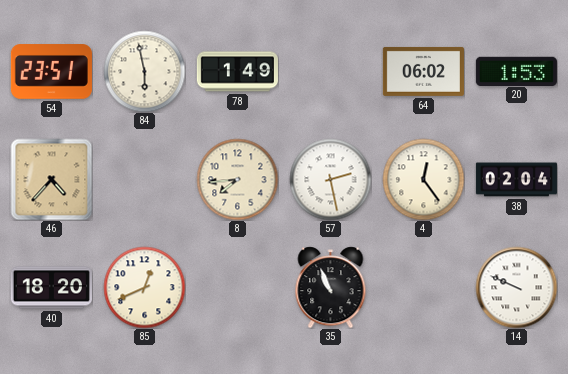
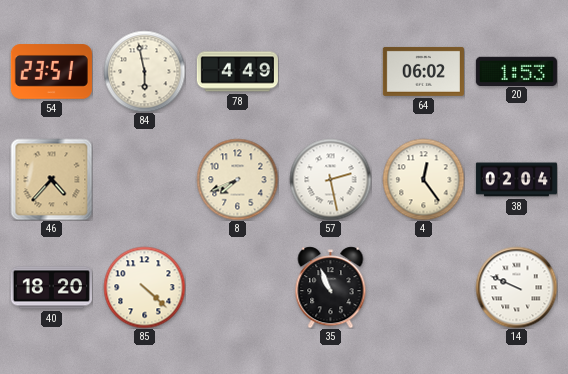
78: 1:49 -> 4:49
8: 7:44 -> 7:41
85: 12:41 -> 4:22
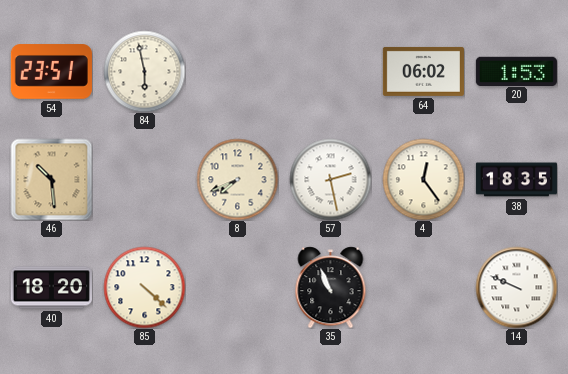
78: 4:49 -> none
46: 4:37 -> 10:29
38: 02:04 -> 18:35
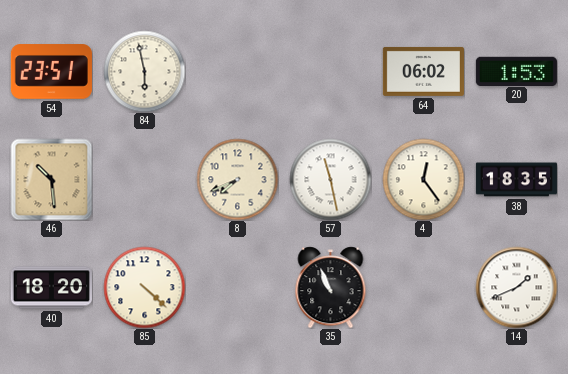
57: 2:28 -> 11:28
14: 9:49 -> 1:41
